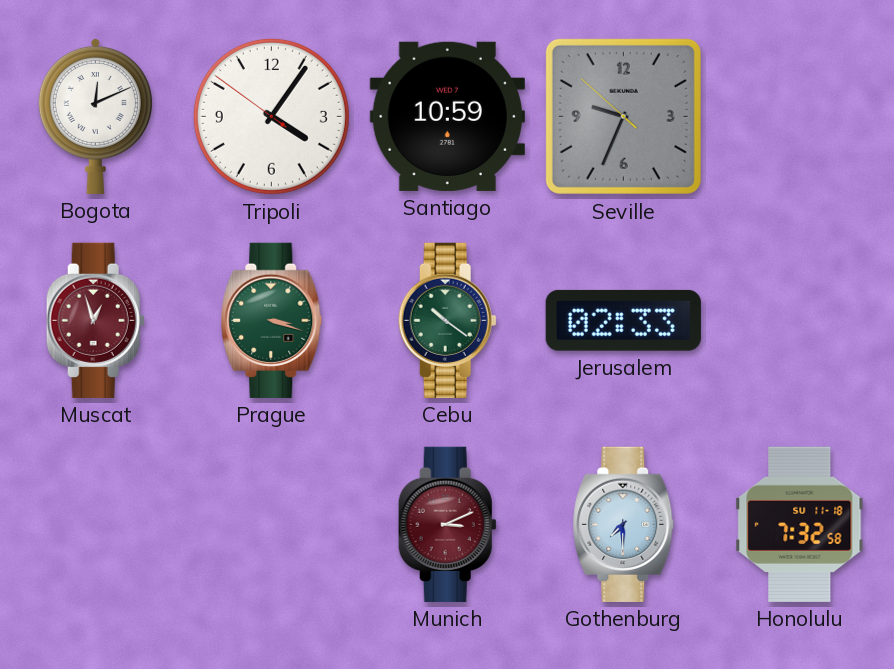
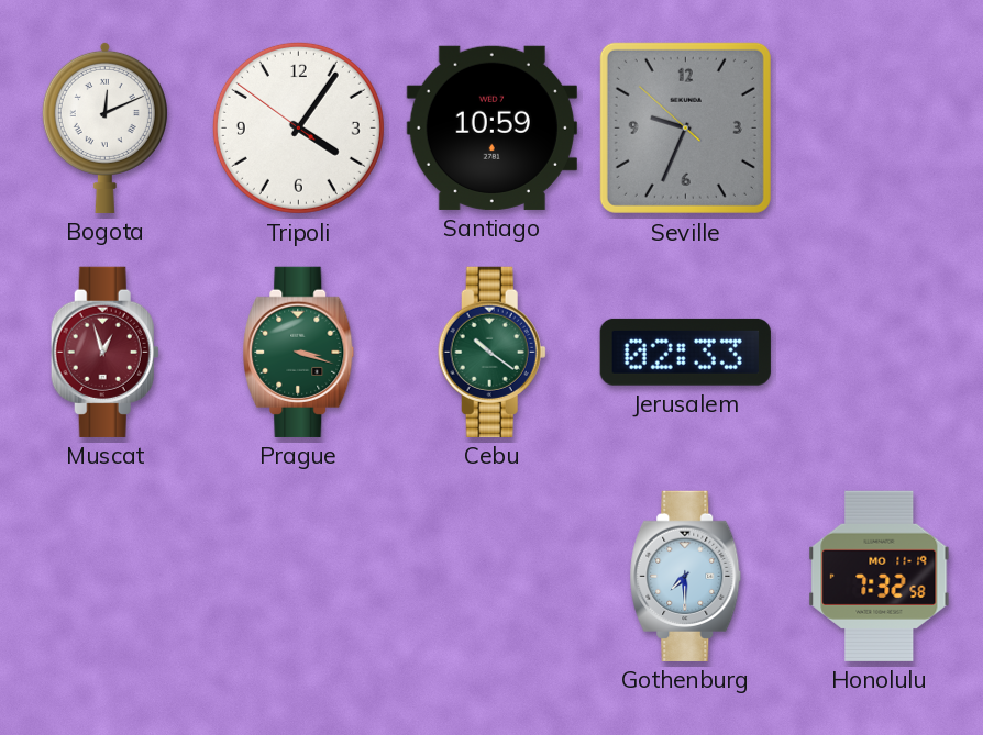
Munich: 3:11 -> none
Honolulu date: SU 11-18 -> MO 11-19
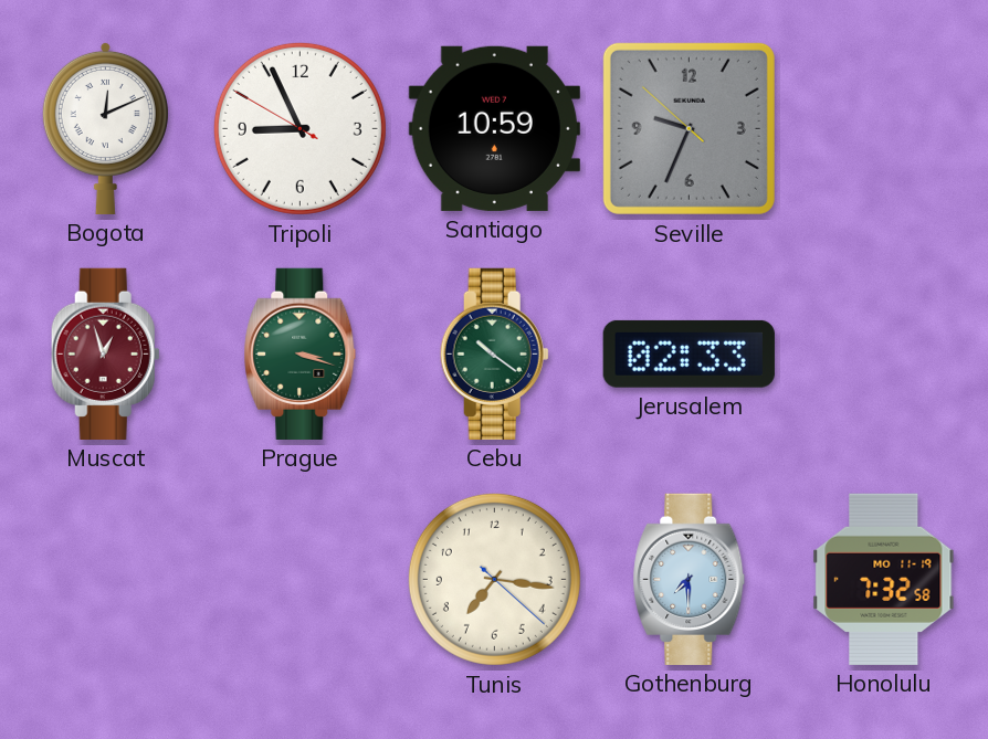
Tripoli: 4:05 -> 8:55
Tunis: none -> 7:16
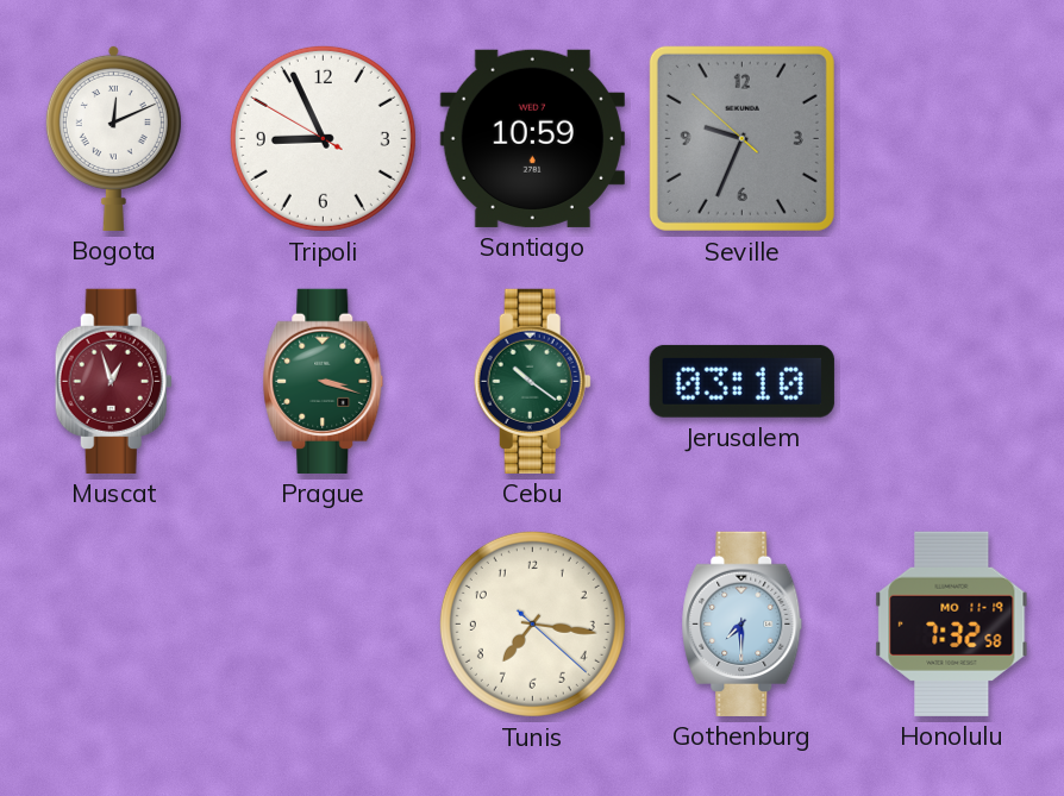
Jerusalem: 02:33 -> 03:10
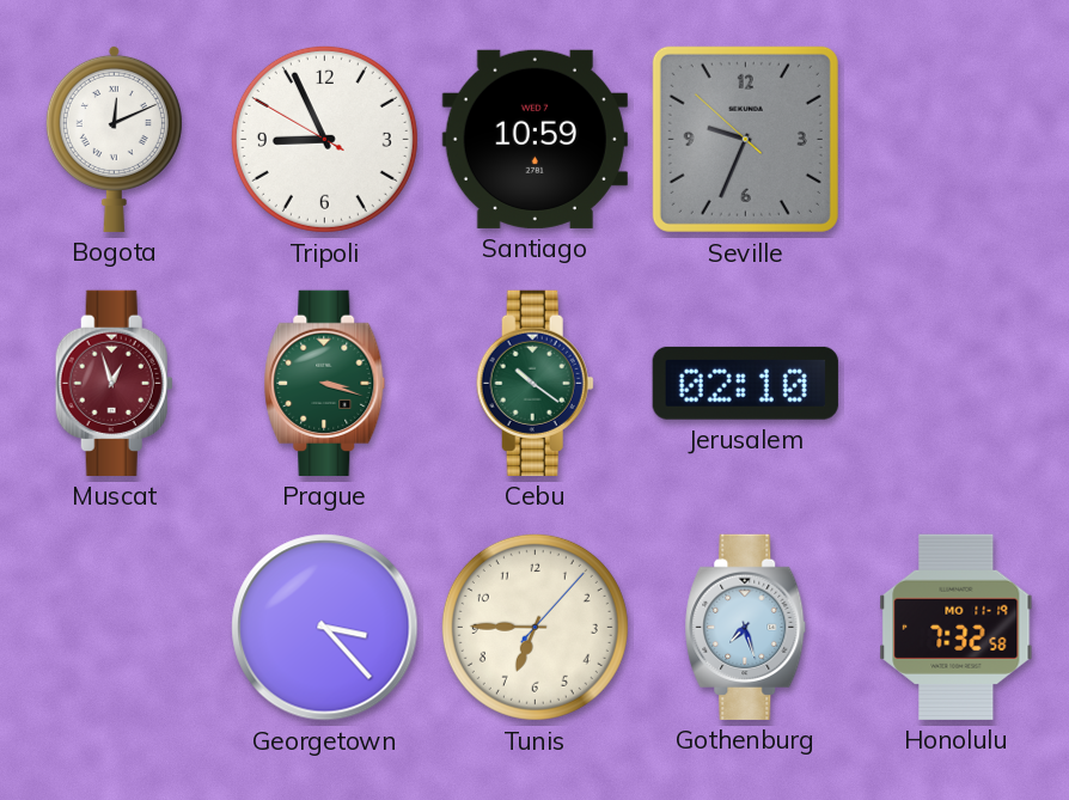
Jerusalem: 03:10 -> 02:10
Georgetown: none -> 3:23
Tunis: 7:16 -> 6:45
Gothenburg: 7:30 -> 7:27
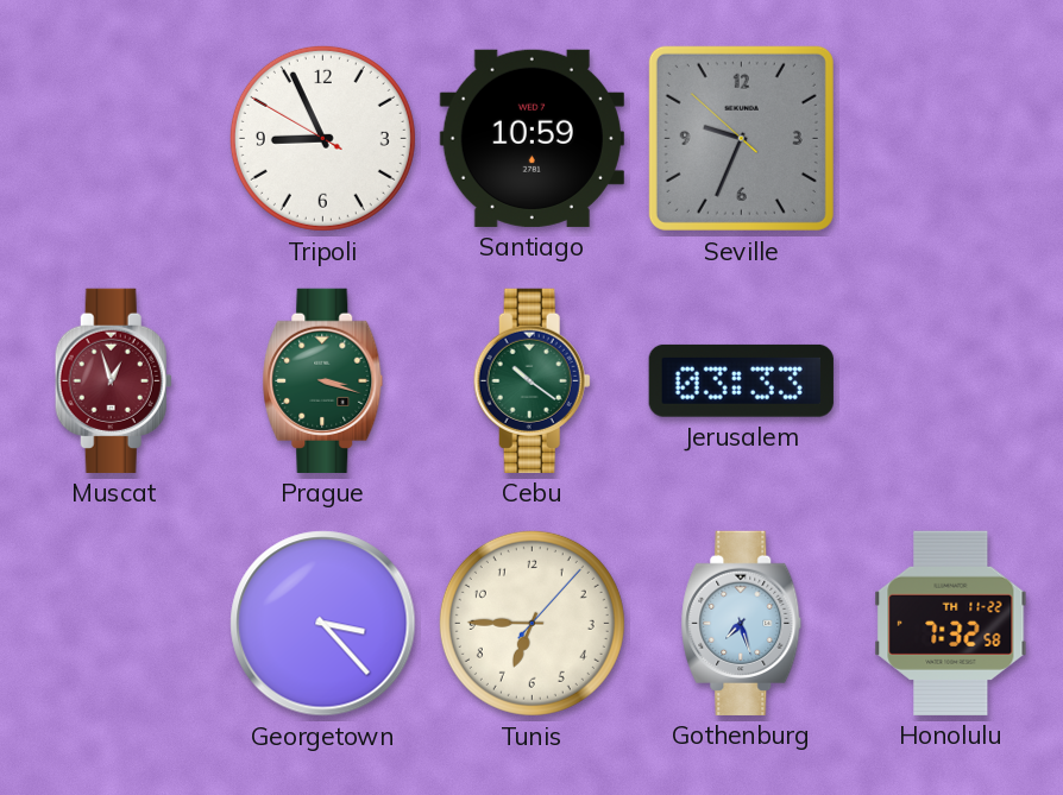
Bogota: 12:11 -> none
Jerusalem: 02:10 -> 03:33
Honolulu date: MO 11-19 -> TH 11-22
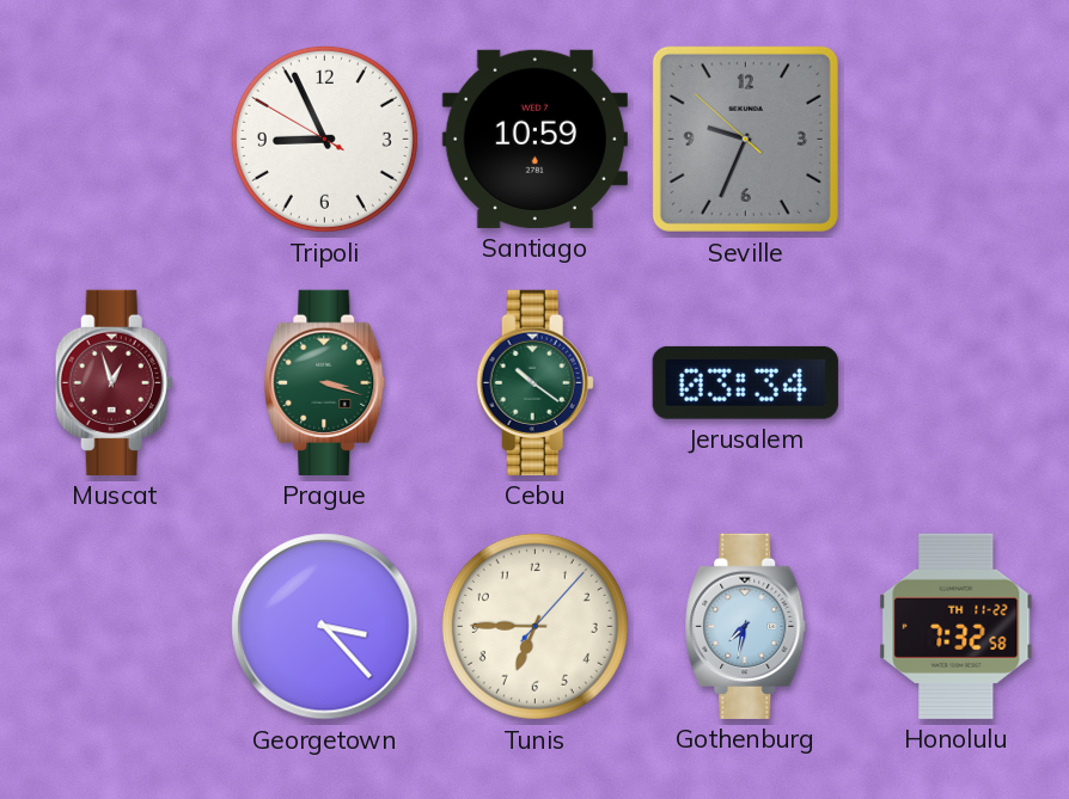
Jerusalem: 03:33 -> 03:34
Gothenburg: 7:27 -> 7:32
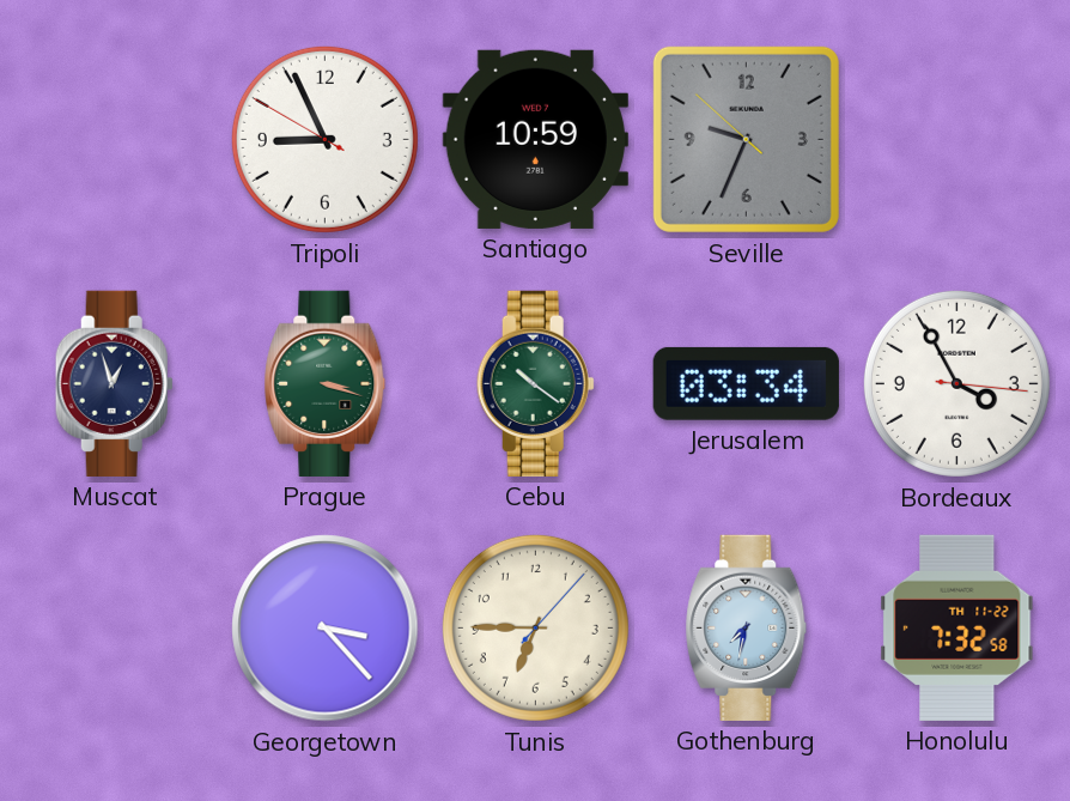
Muscat dial: burgundy -> navy
Bordeaux: none -> 3:55
